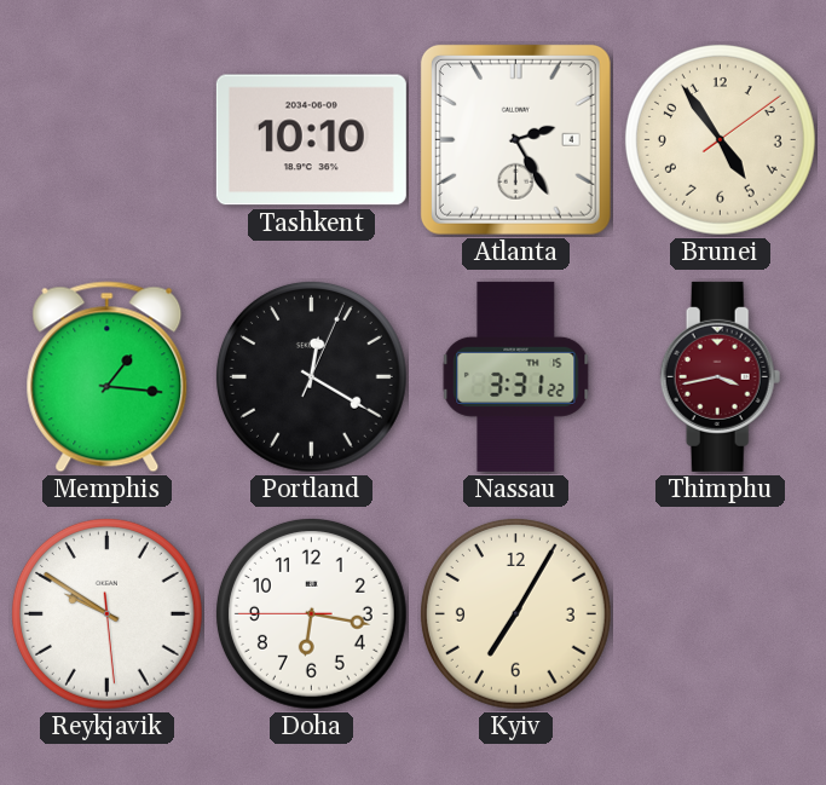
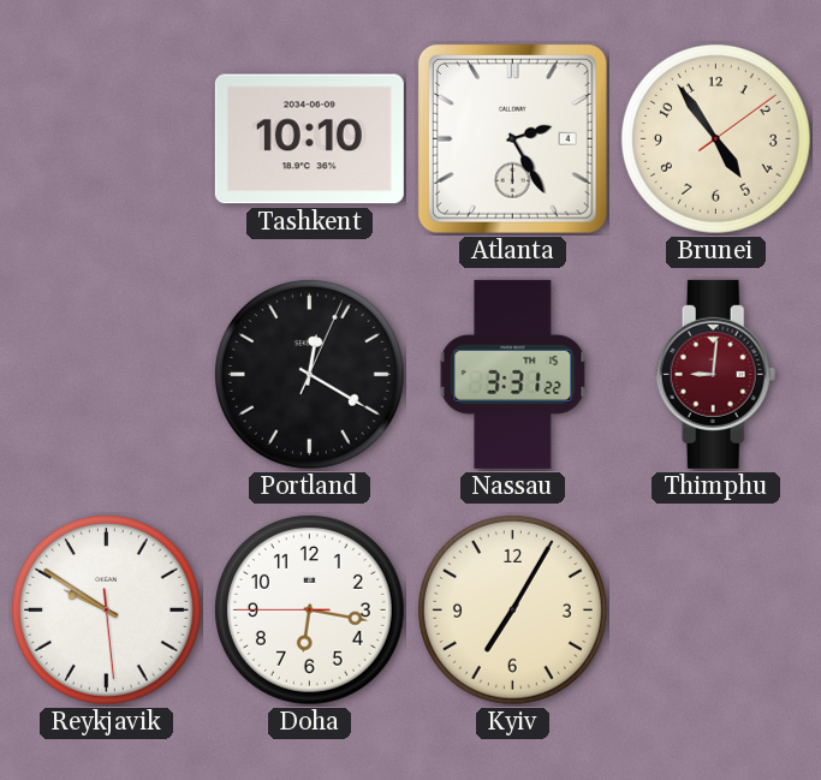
Memphis: 1:16 -> none
Thimphu: 3:43 -> 9:01
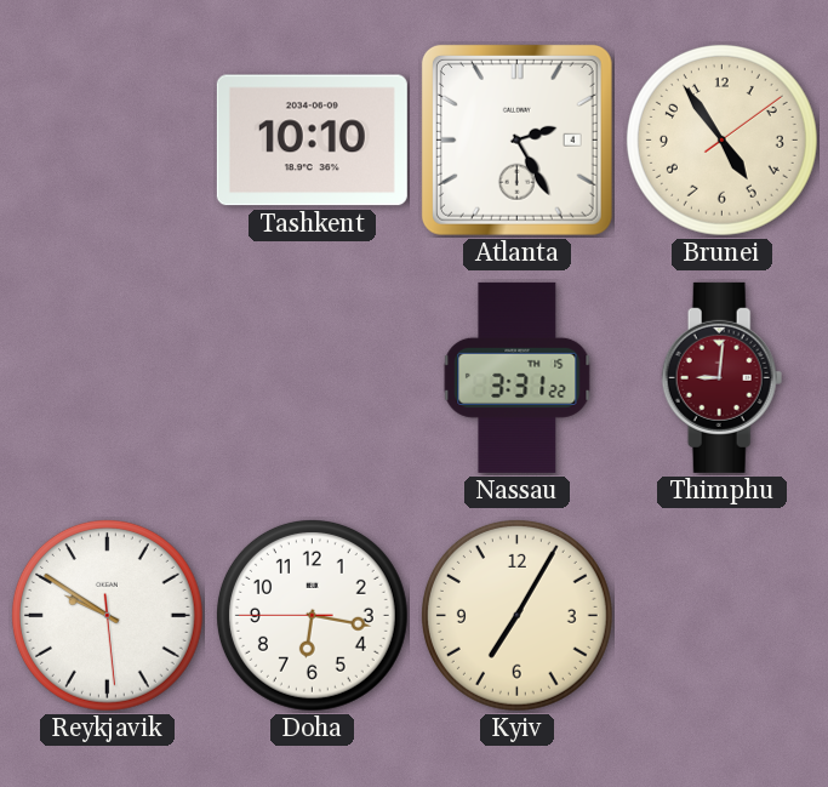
Portland: 12:20 -> none
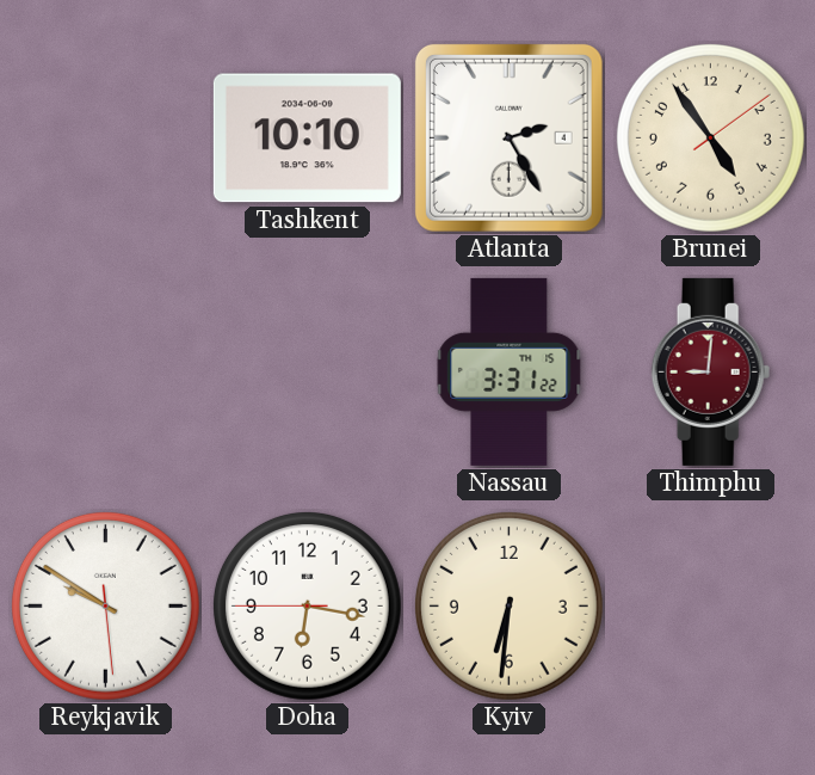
Kyiv: 7:05 -> 6:31
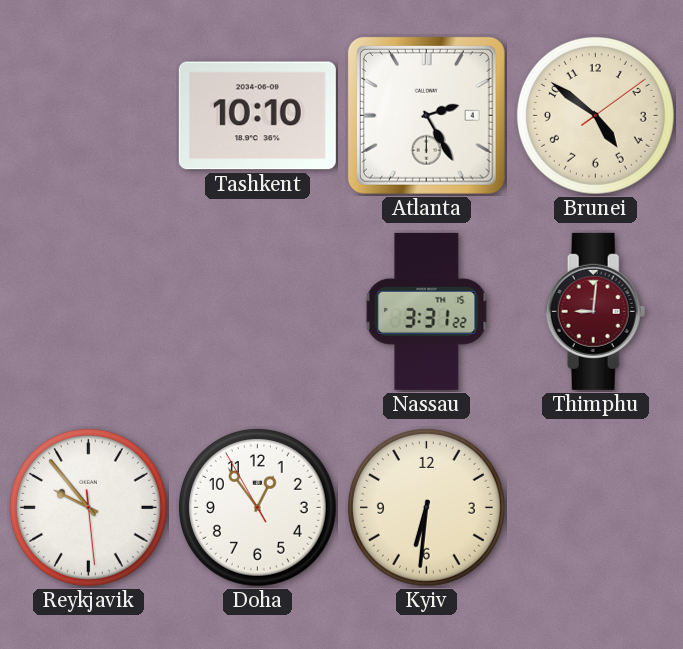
Brunei: 4:54 -> 4:51
Reykjavik: 9:50 -> 9:53
Doha: 6:16 -> 12:53
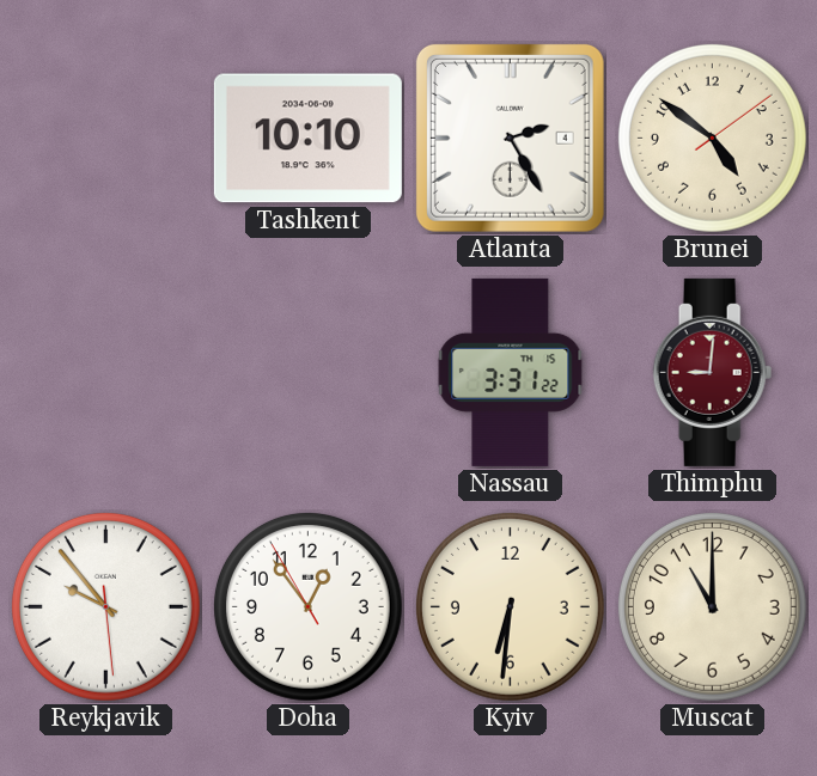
Muscat: none -> 11:00
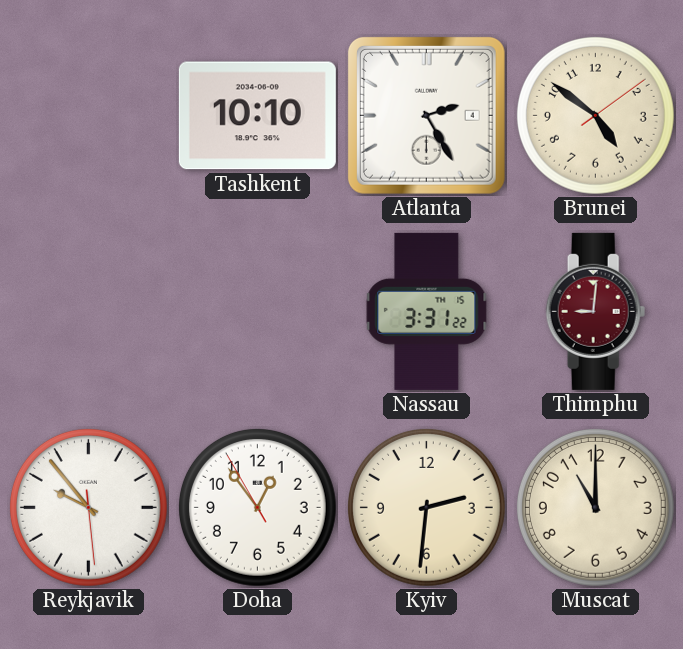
Kyiv: 6:31 -> 2:31
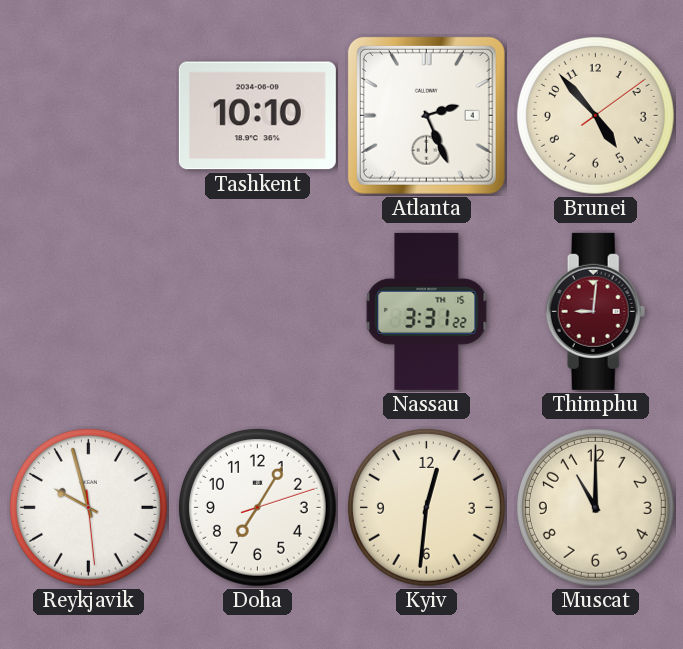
Atlanta: 2:25 -> 2:26
Brunei: 4:51 -> 4:53
Reykjavik: 9:53 -> 9:57
Doha: 12:53 -> 7:05
Kyiv: 2:31 -> 12:31
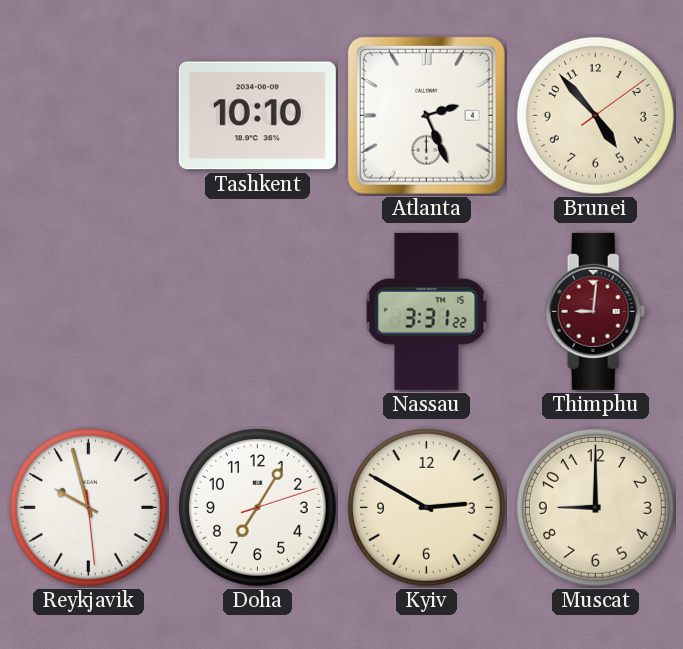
Kyiv: 12:31 -> 2:50
Muscat: 11:00 -> 9:00
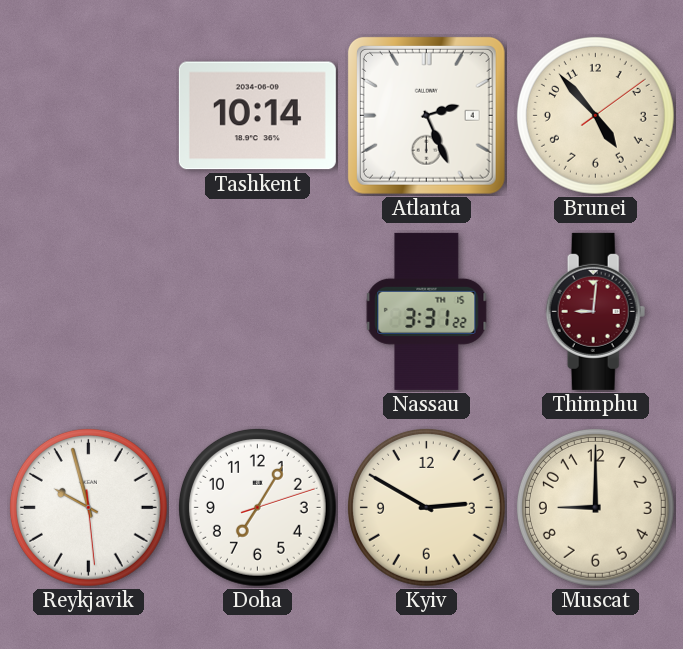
Tashkent: 10:10 -> 10:14
